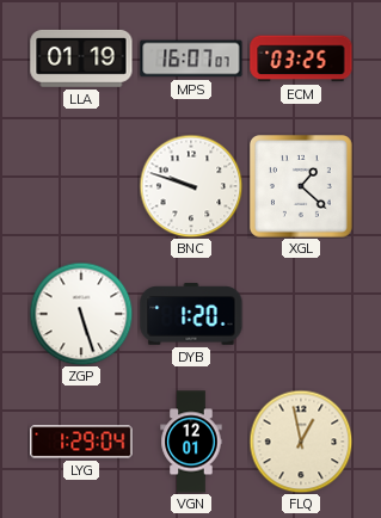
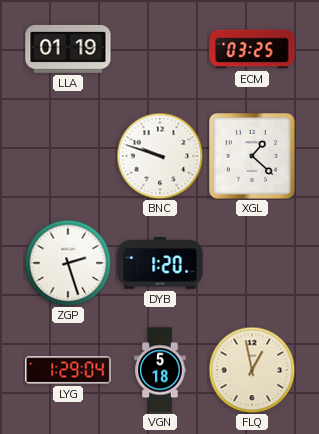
MPS: 16:07 -> none
ZGP: 5:27 -> 2:27
VGN: 12:01 -> 5:18
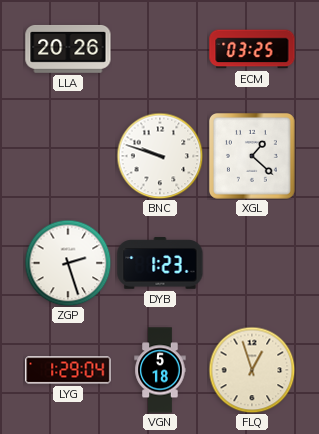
LLA: 01:19 -> 20:26
DYB: 1:20 -> 1:23
FLQ: 12:58 -> 12:57
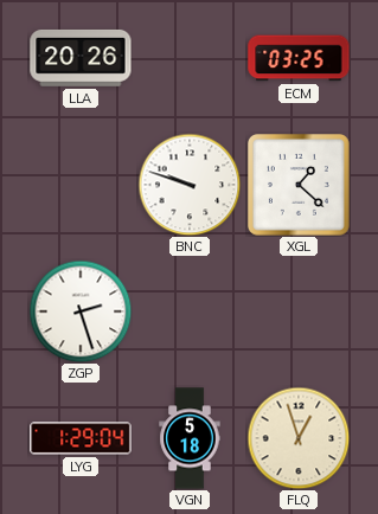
DYB: 1:23 -> none
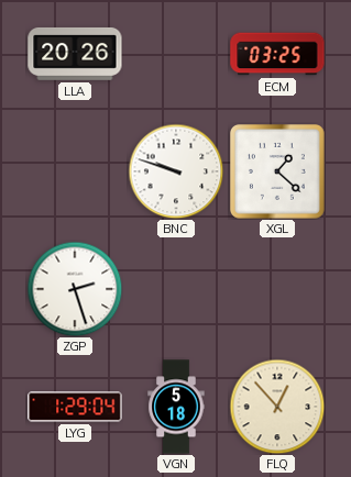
FLQ: 12:57 -> 12:53
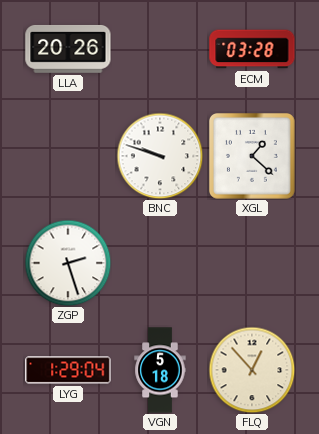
ECM: 03:25 -> 03:28
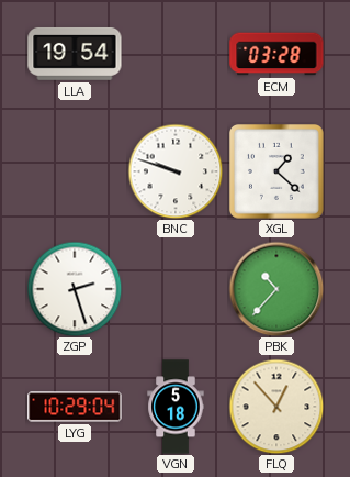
LLA: 20:26 -> 19:54
PBK: none -> 10:37
LYG: 1:29 -> 10:29
